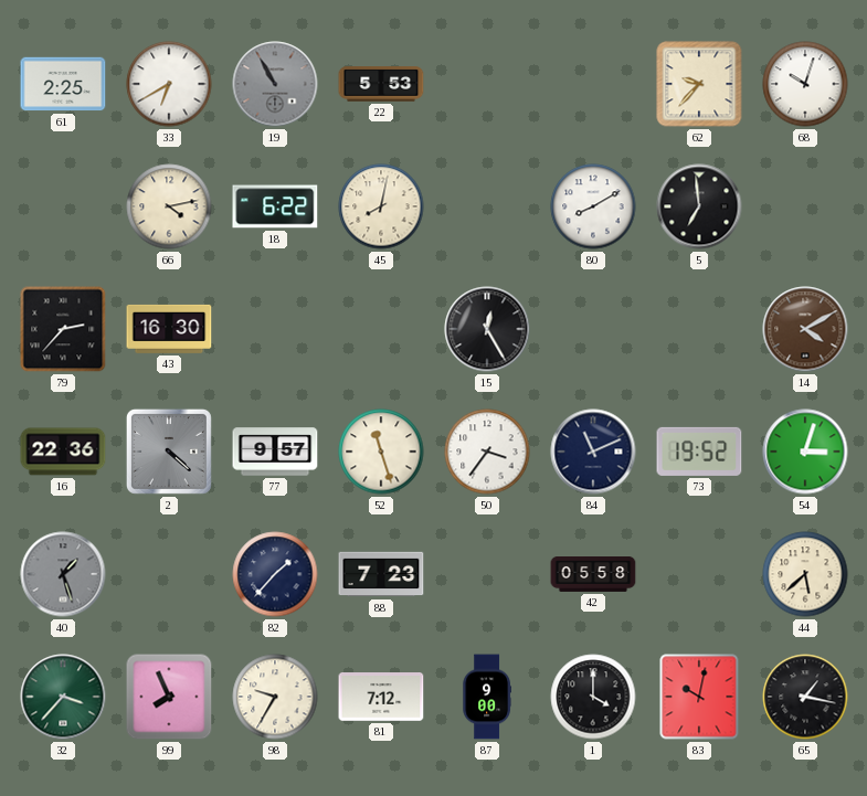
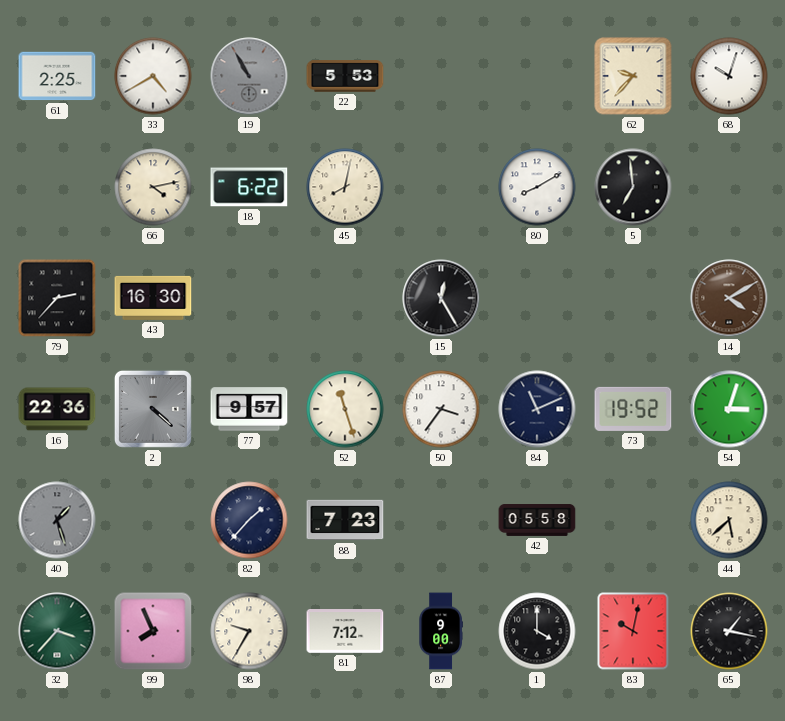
33: 6:40 -> 4:40
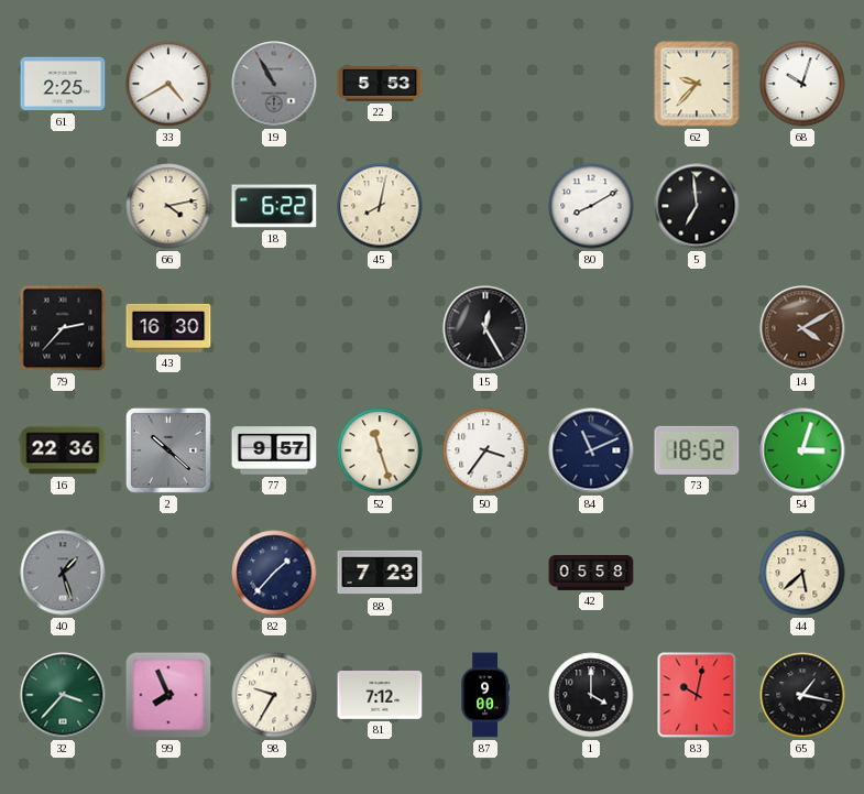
2: 4:22 -> 10:22
73: 19:52 -> 18:52
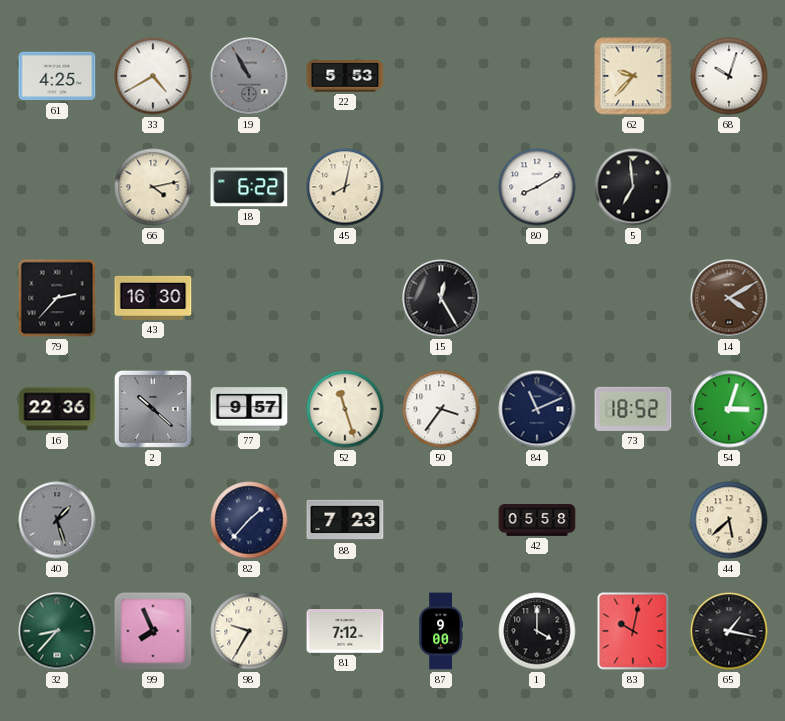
61: 2:25 -> 4:25
32: 3:37 -> 8:37
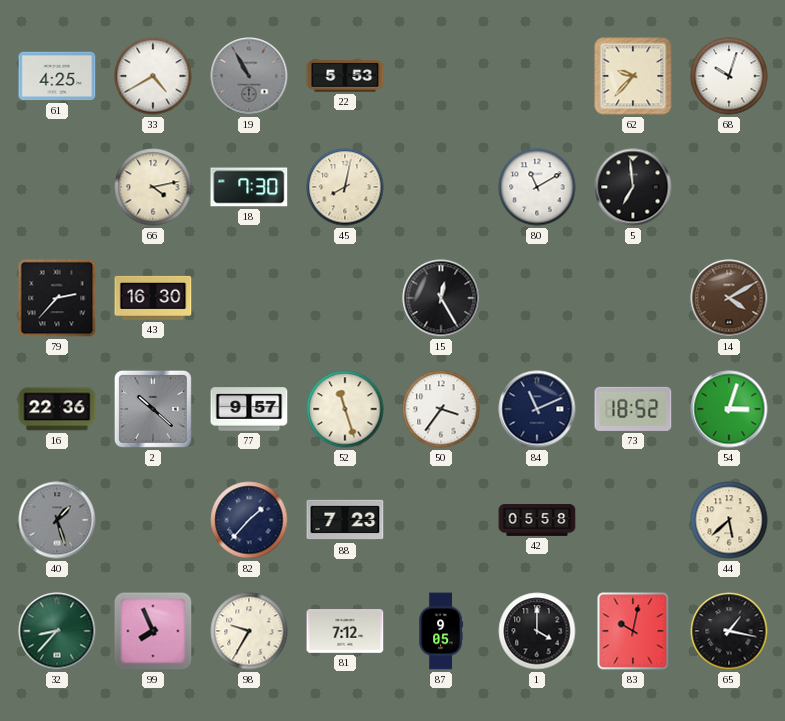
18: 6:22 -> 7:30
80: 8:10 -> 11:10
87: 9:00 -> 9:05
